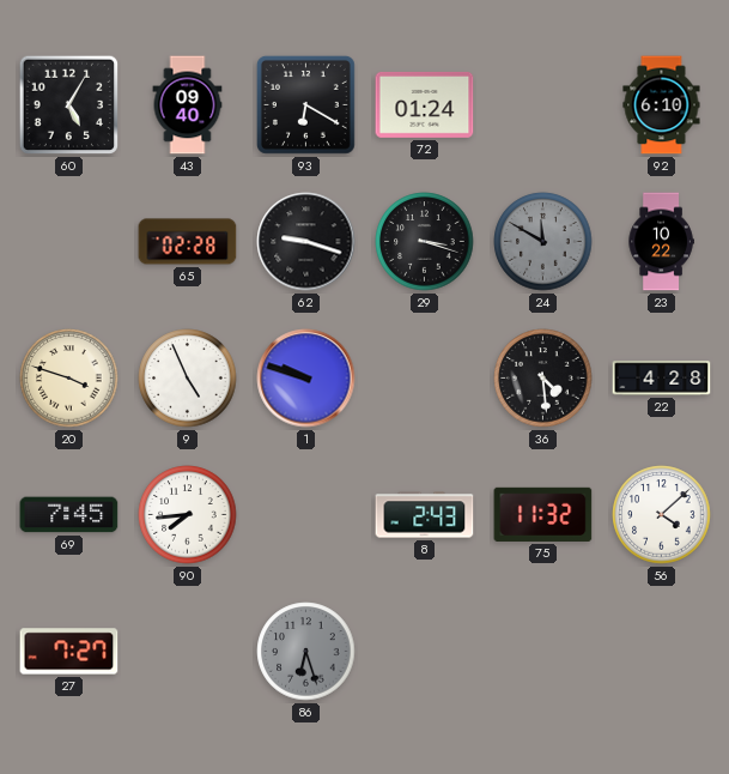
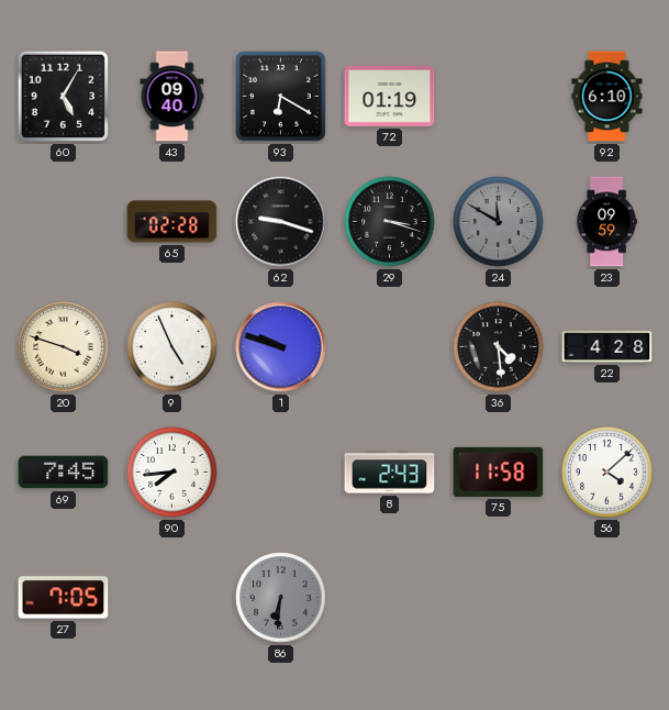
72: 01:24 -> 01:19
23: 10:22 -> 09:59
75: 11:32 -> 11:58
27: 7:27 -> 7:05
86: 6:27 -> 6:31
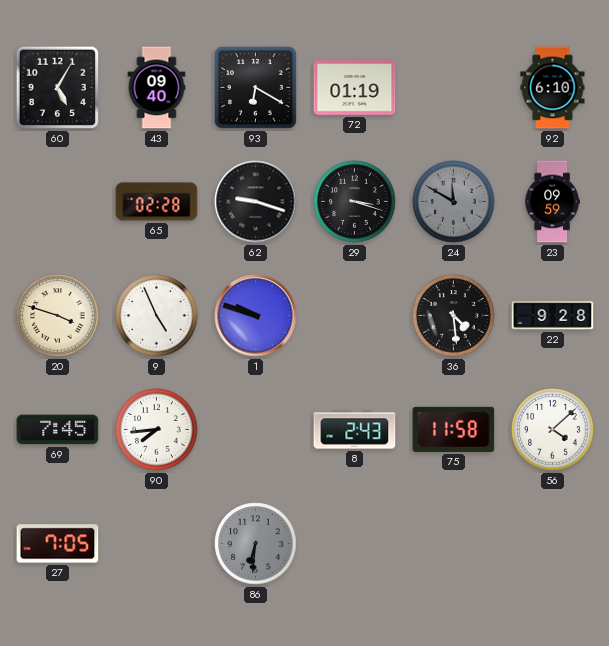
22: 4:28 -> 9:28
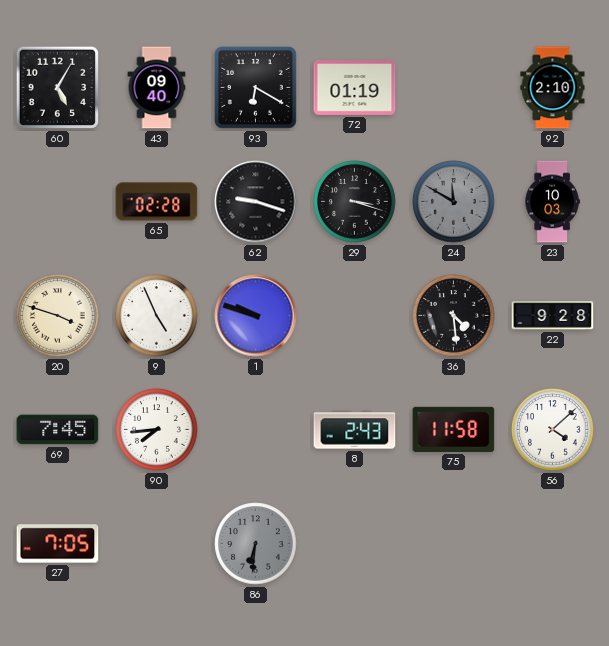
92: 6:10 -> 2:10
23: 09:59 -> 10:03
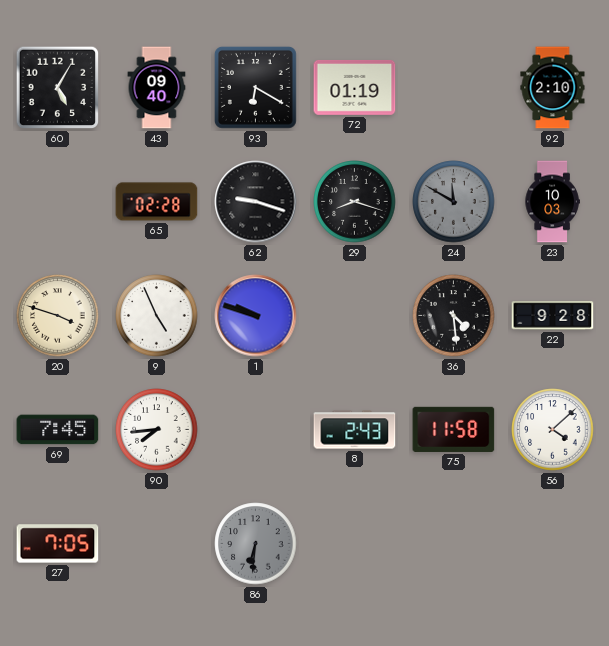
29: 3:18 -> 8:18
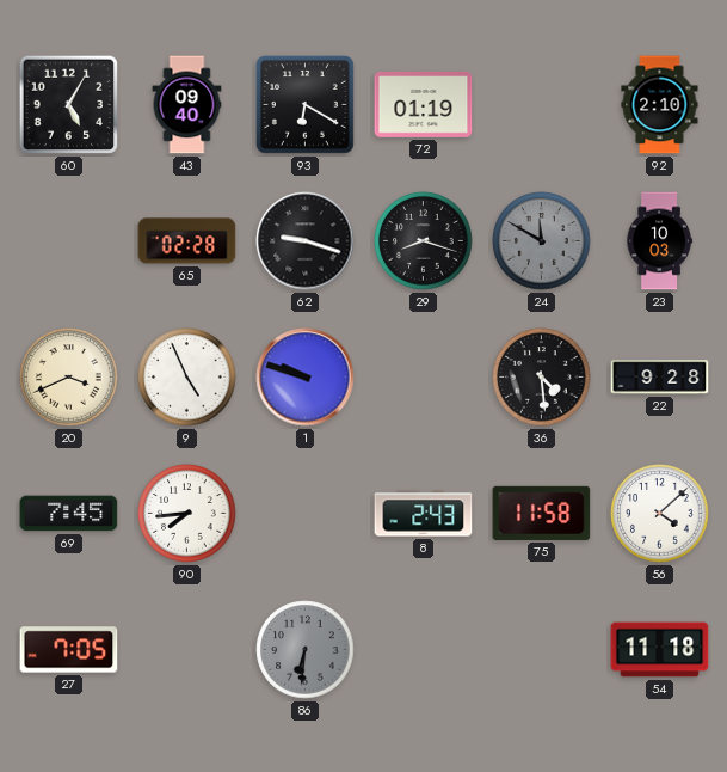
20: 3:48 -> 3:41
54: none -> 11:18
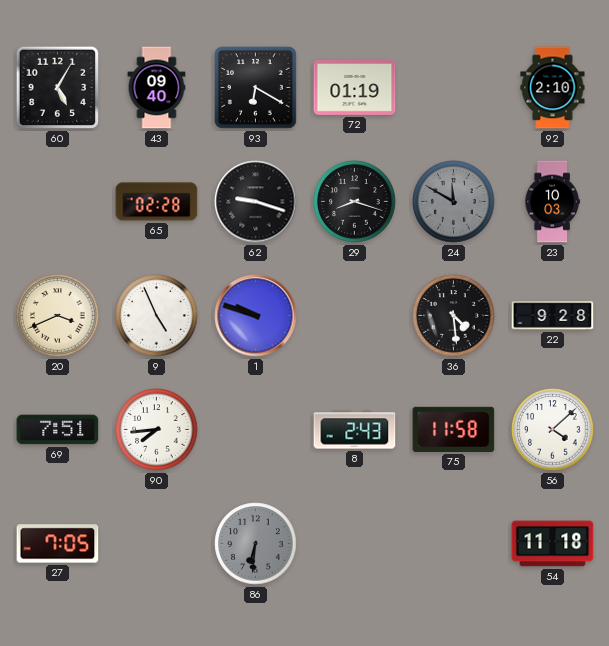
69: 7:45 -> 7:51
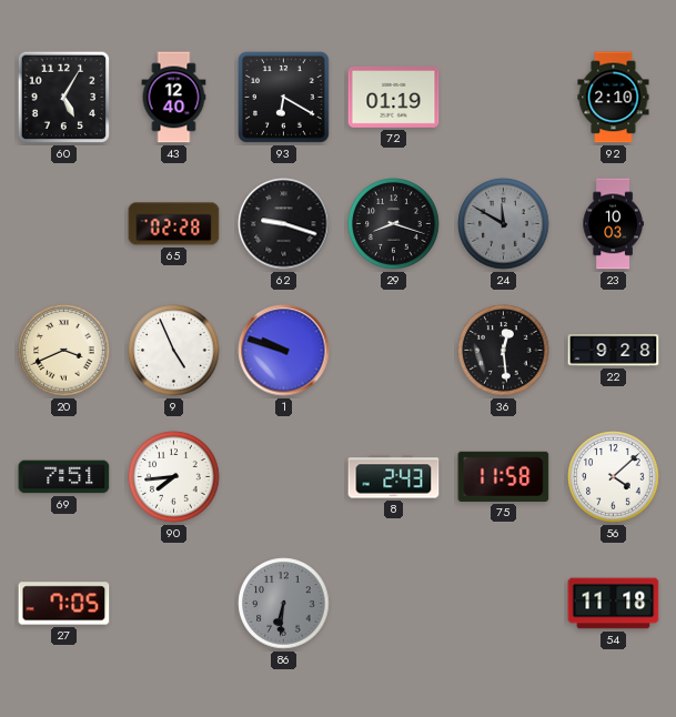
43: 09:40 -> 12:40
36: 4:29 -> 12:29
